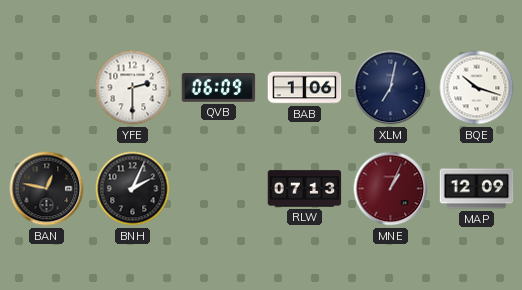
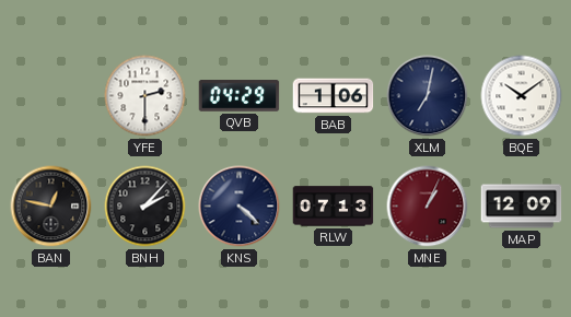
QVB: 06:09 -> 04:29
BQE: 10:18 -> 10:09
BNH: 2:04 -> 2:07
KNS: none -> 4:22
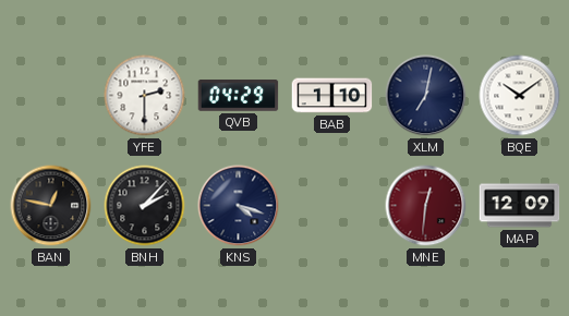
BAB: 1:06 -> 1:10
KNS: 4:22 -> 4:18
RLW: 07:13 -> none
MNE: 1:04 -> 12:31
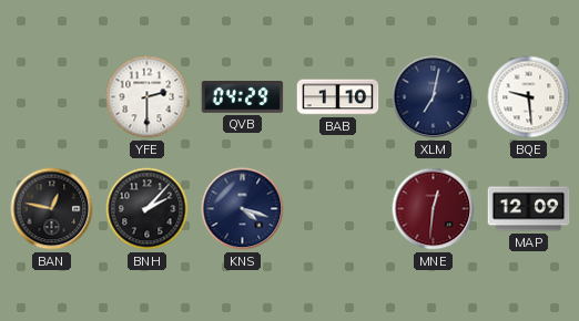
BQE: 10:09 -> 9:29
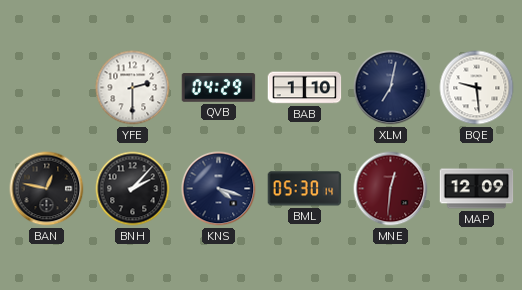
BML: none -> 05:30
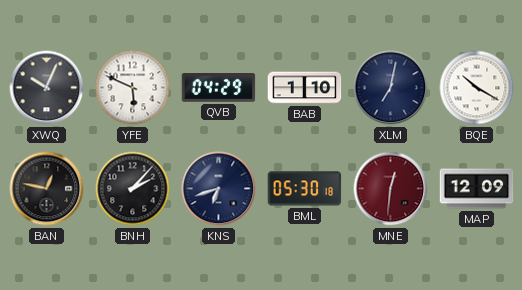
XWQ: none -> 10:04
YFE: 2:30 -> 5:49
BQE: 9:29 -> 10:20
KNS: 4:18 -> 6:42
BML: 05:30:14 -> 05:30:18
